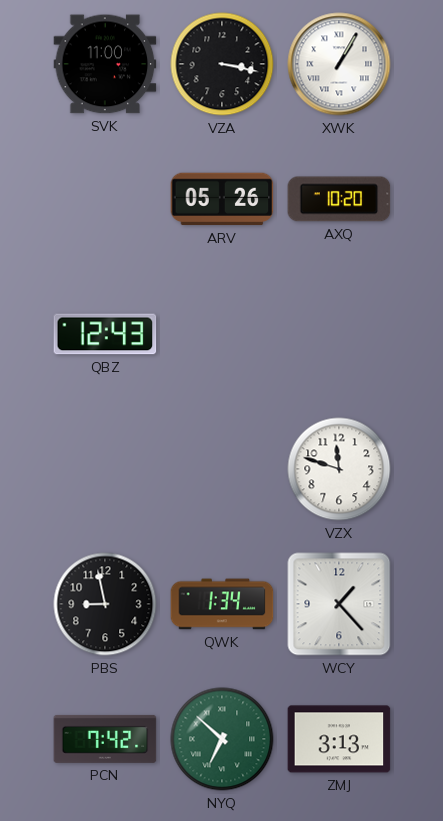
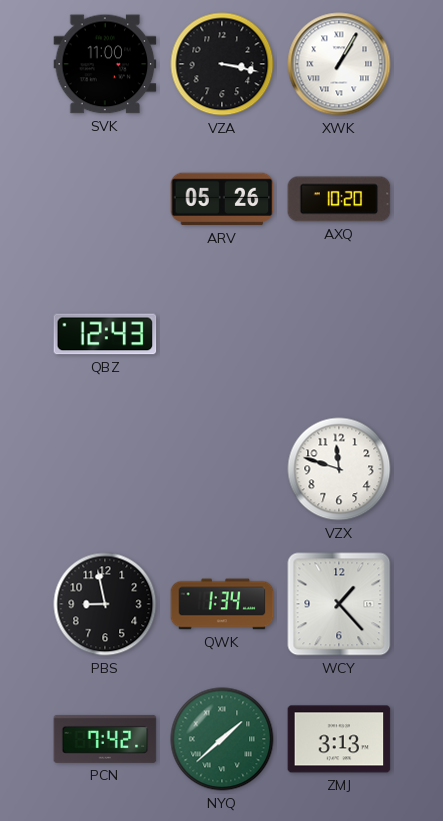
NYQ: 6:52 -> 1:38
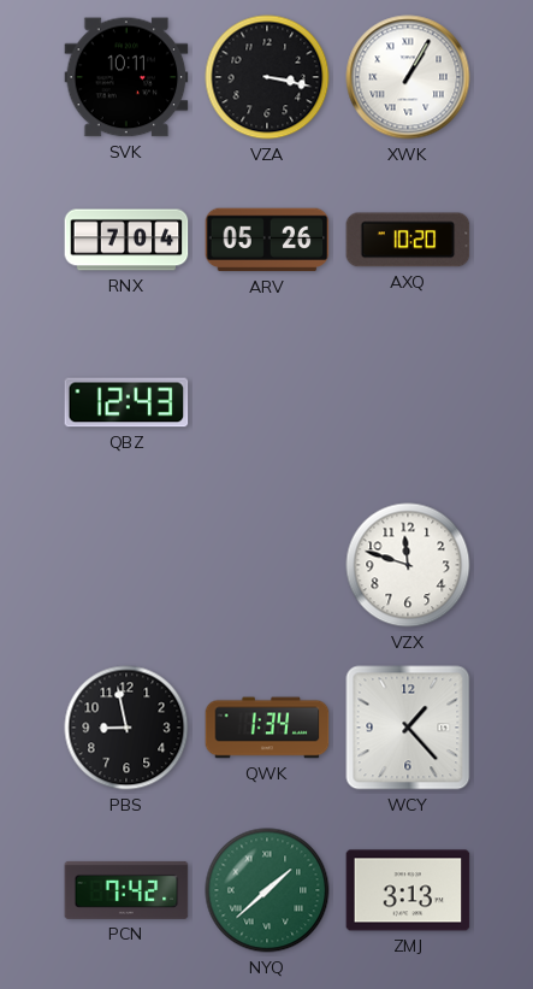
SVK: 11:00 -> 10:11
RNX: none -> 7:04
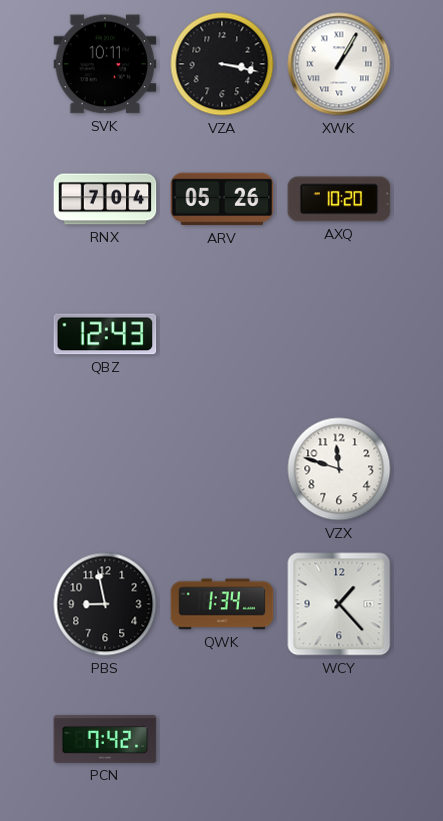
NYQ: 1:38 -> none
ZMJ: 3:13 -> none
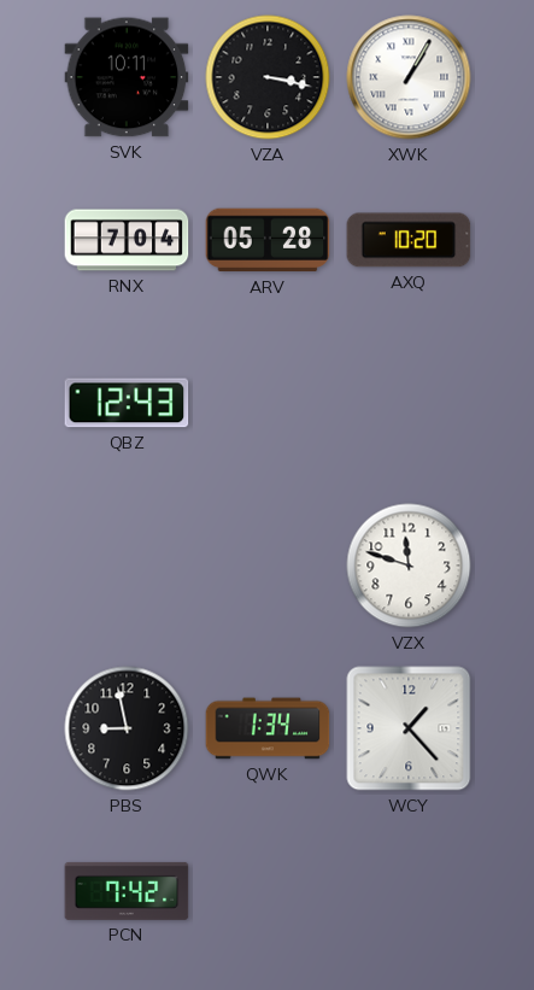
ARV: 05:26 -> 05:28
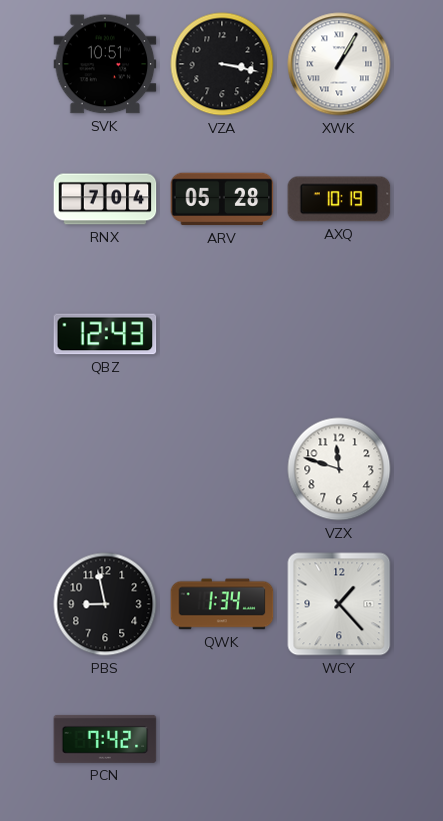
SVK: 10:11 -> 10:51
AXQ: 10:20 -> 10:19
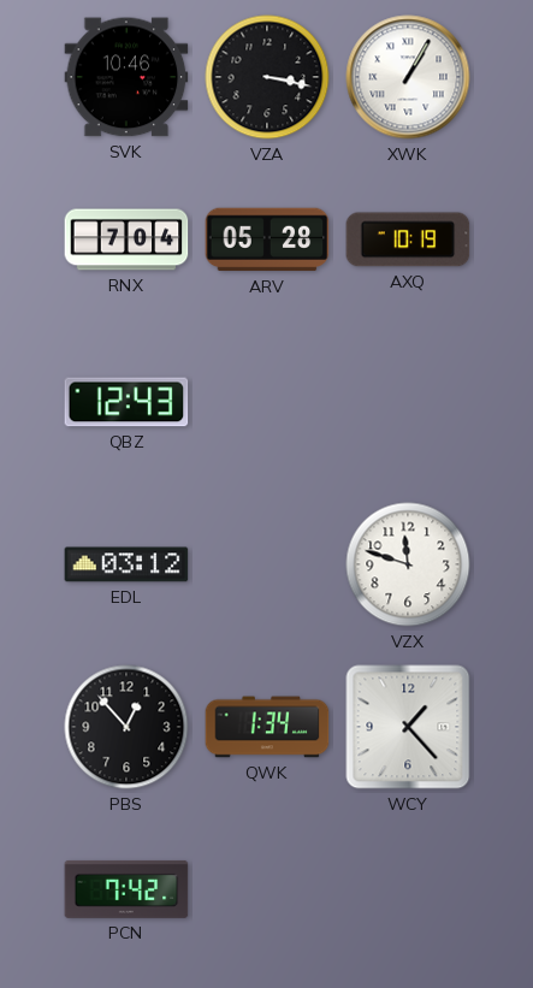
SVK: 10:51 -> 10:46
EDL: none -> 03:12
PBS: 8:58 -> 12:53
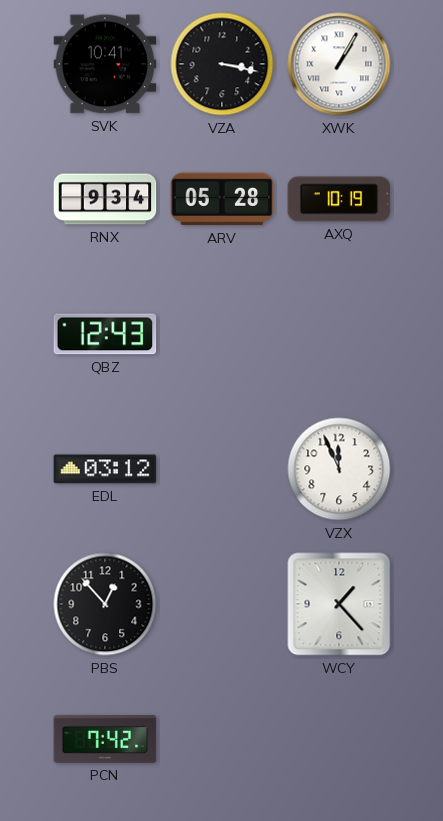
SVK: 10:46 -> 10:41
RNX: 7:04 -> 9:34
VZX: 11:48 -> 11:56
QWK: 1:34 -> none
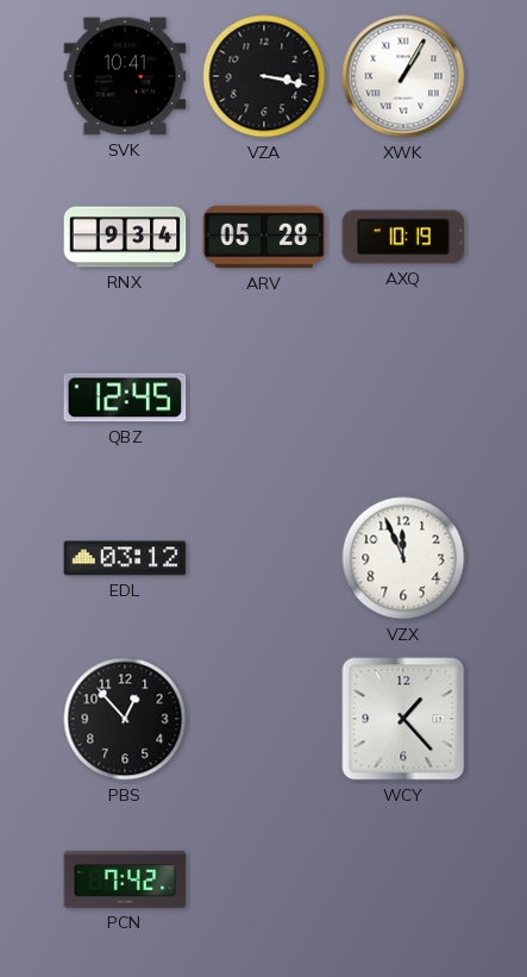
QBZ: 12:43 -> 12:45
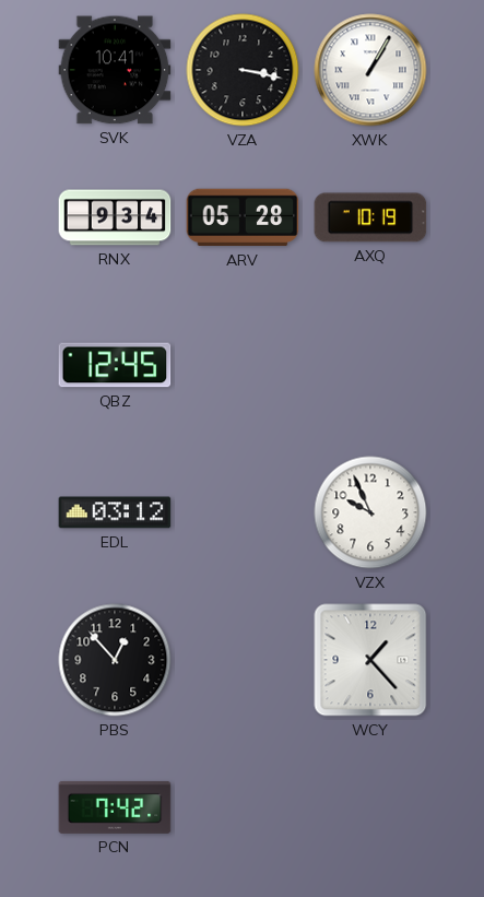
VZX: 11:56 -> 9:56
